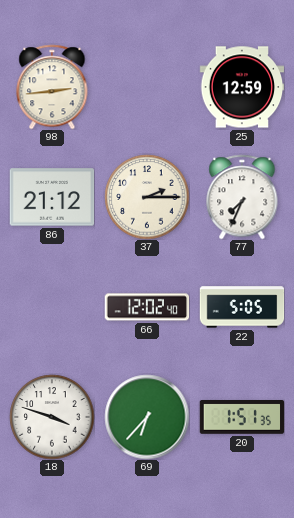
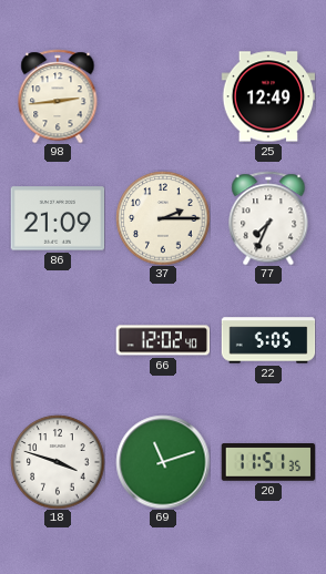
25: 12:59 -> 12:49
86: 21:12 -> 21:09
69: 6:37 -> 11:12
20: 1:51 -> 11:51
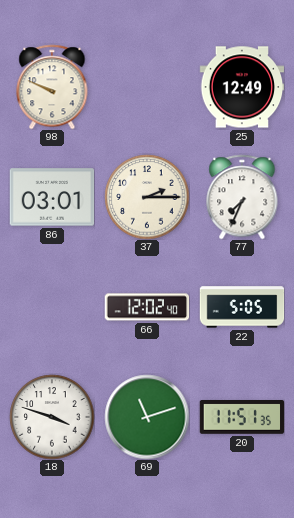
98: 2:44 -> 9:49
86: 21:09 -> 03:01
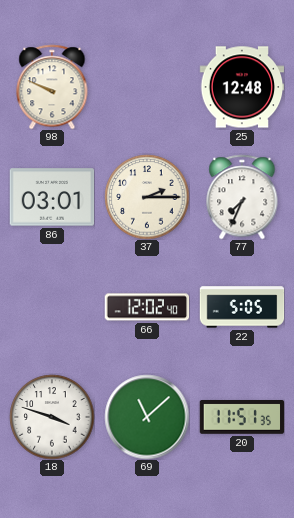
25: 12:49 -> 12:48
69: 11:12 -> 11:08
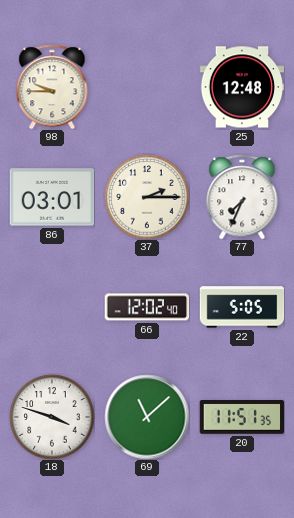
98: 9:49 -> 9:45
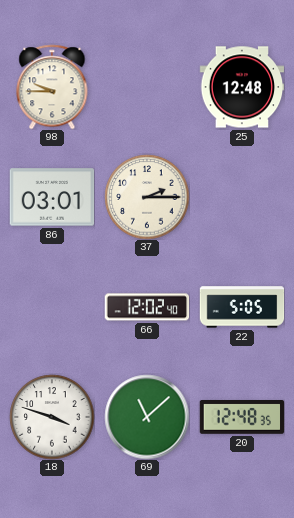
77: 7:34 -> none
20: 11:51 -> 12:48
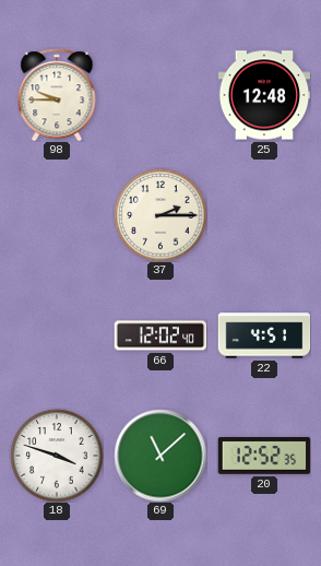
86: 03:01 -> none
22: 5:05 -> 4:51
20: 12:48 -> 12:52
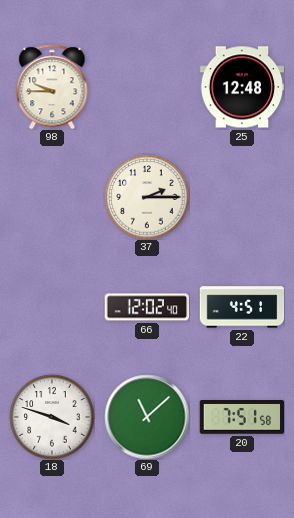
20: 12:52 -> 7:51
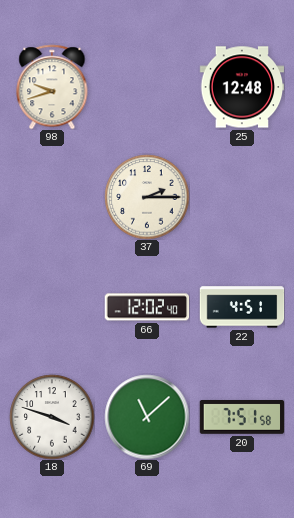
98: 9:45 -> 9:42
